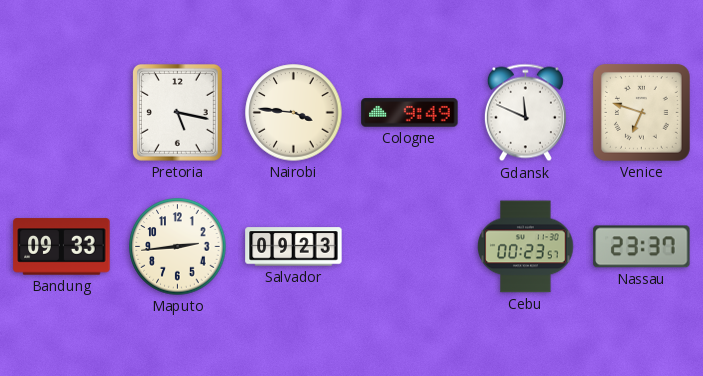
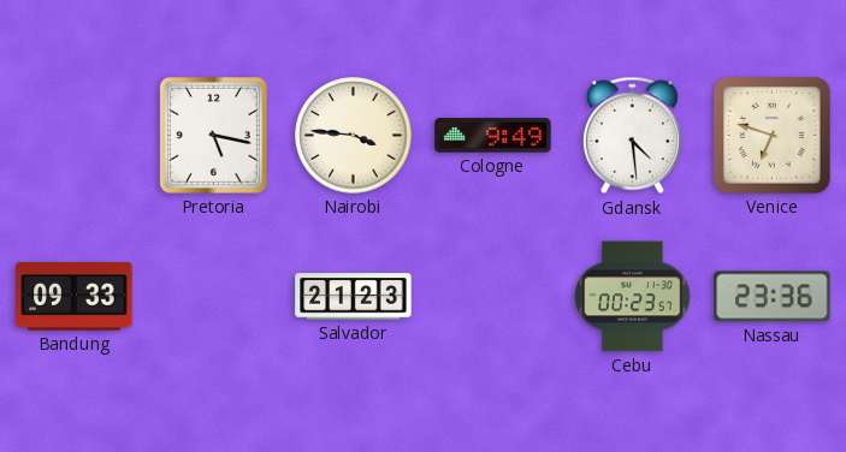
Gdansk: 11:49 -> 4:29
Maputo: 2:44 -> none
Salvador: 09:23 -> 21:23
Nassau: 23:37 -> 23:36
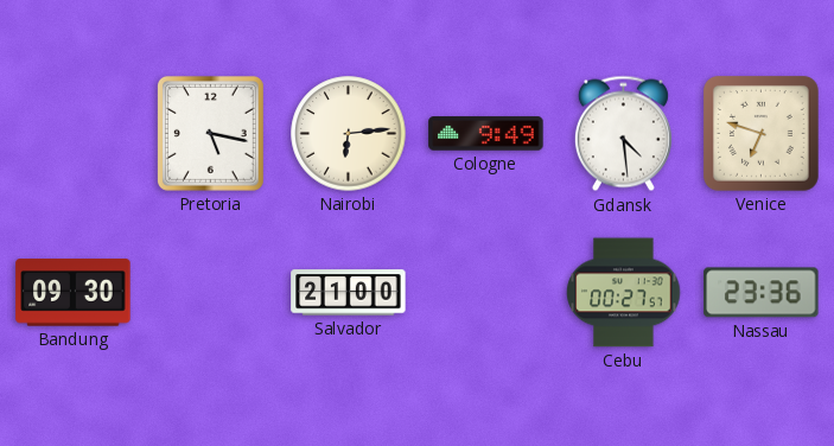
Nairobi: 3:46 -> 6:14
Bandung: 09:33 -> 09:30
Salvador: 21:23 -> 21:00
Cebu: 00:23 -> 00:27
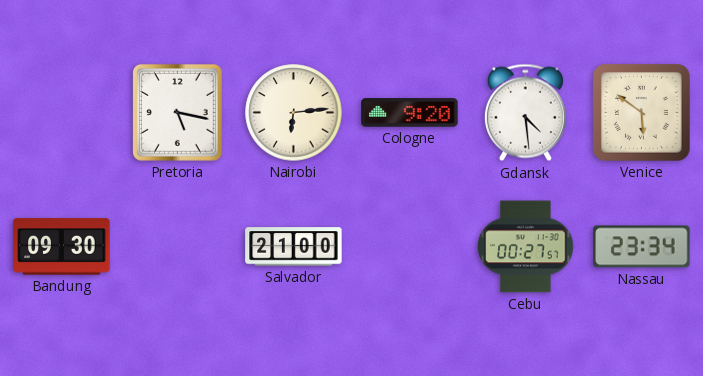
Cologne: 9:49 -> 9:20
Venice: 6:48 -> 5:51
Nassau: 23:36 -> 23:34
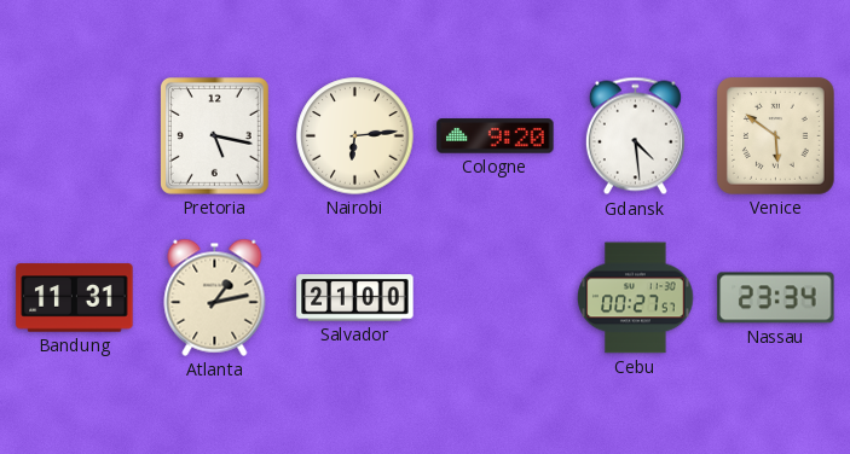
Bandung: 09:30 -> 11:31
Atlanta: none -> 1:13
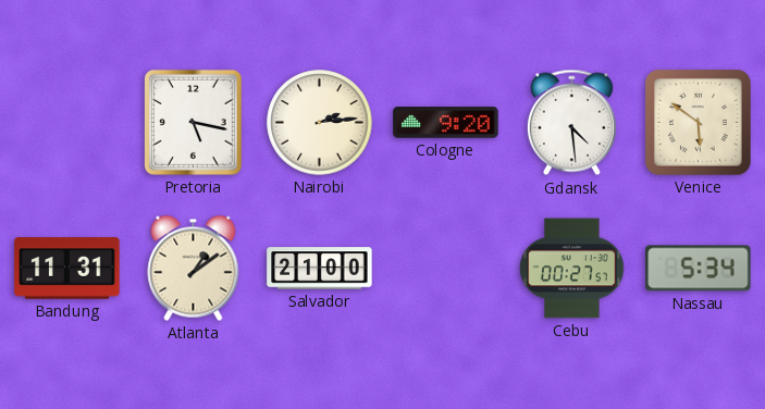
Nairobi: 6:14 -> 2:14
Atlanta: 1:13 -> 1:09
Nassau: 23:34 -> 5:34
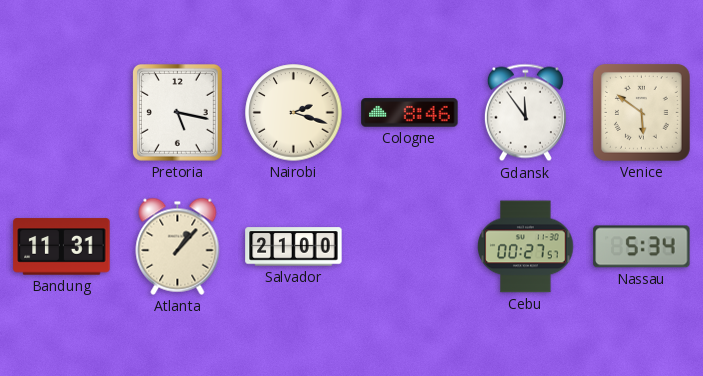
Nairobi: 2:14 -> 2:18
Cologne: 9:20 -> 8:46
Gdansk: 4:29 -> 11:54
Atlanta: 1:09 -> 1:07
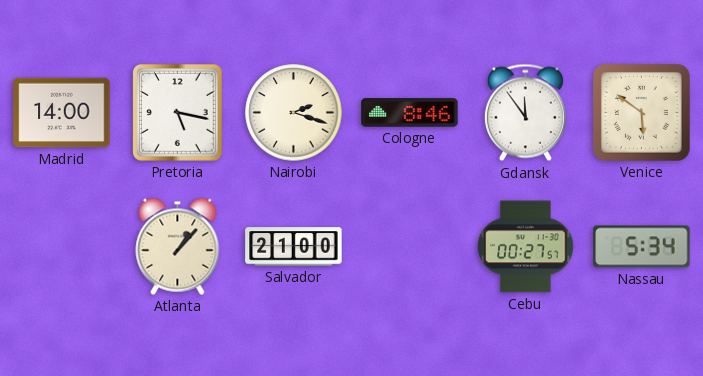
Madrid: none -> 14:00
Bandung: 11:31 -> none
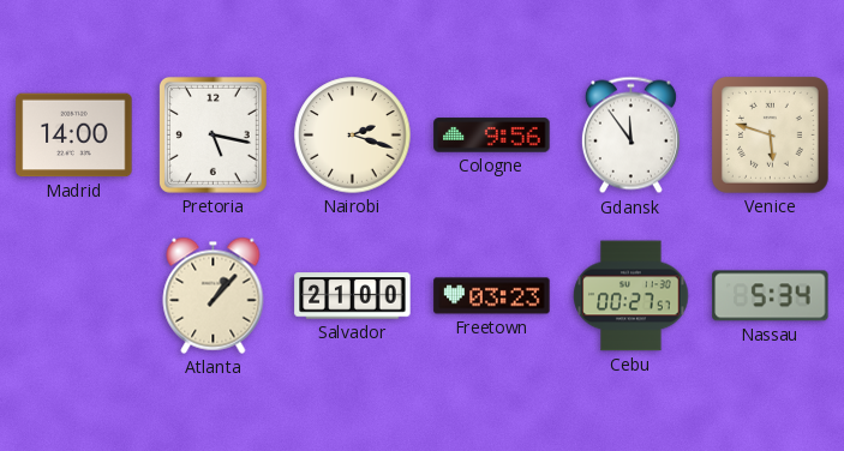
Cologne: 8:46 -> 9:56
Venice: 5:51 -> 5:48
Freetown: none -> 03:23
